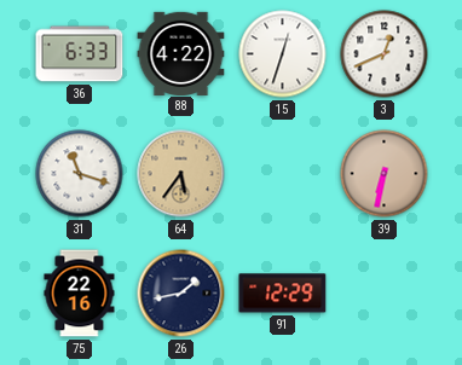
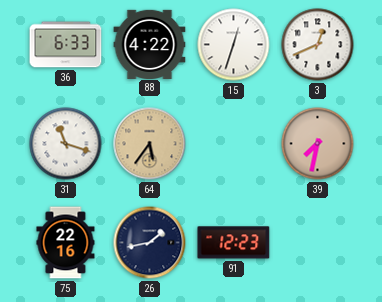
39: 6:32 -> 7:32
91: 12:29 -> 12:23
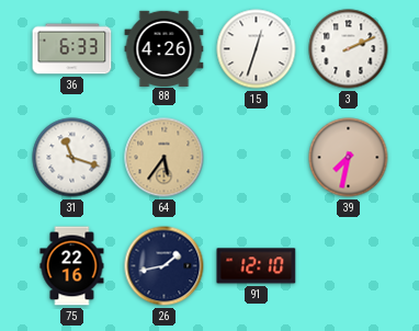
88: 4:22 -> 4:26
3: 12:41 -> 2:11
91: 12:23 -> 12:10
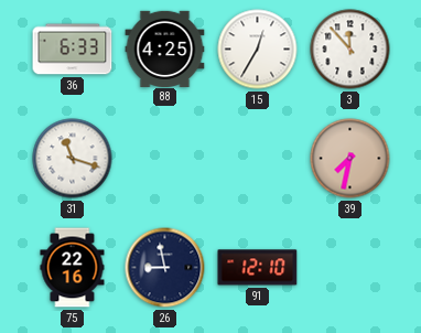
88: 4:26 -> 4:25
15: 12:33 -> 12:35
3: 2:11 -> 11:53
64: 5:36 -> none
26: 1:43 -> 8:58
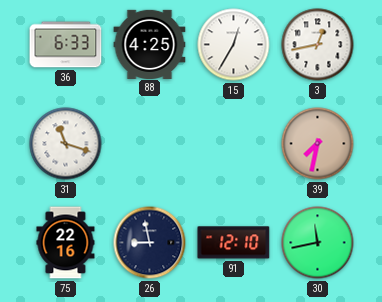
3: 11:53 -> 12:43
30: none -> 11:43
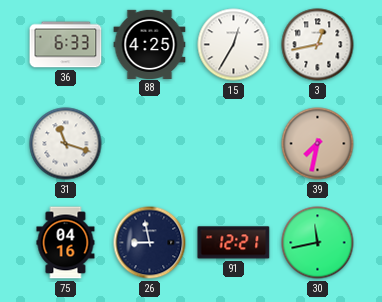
75: 22:16 -> 04:16
91: 12:10 -> 12:21
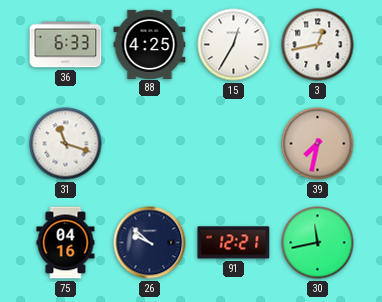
26: 8:58 -> 9:52
